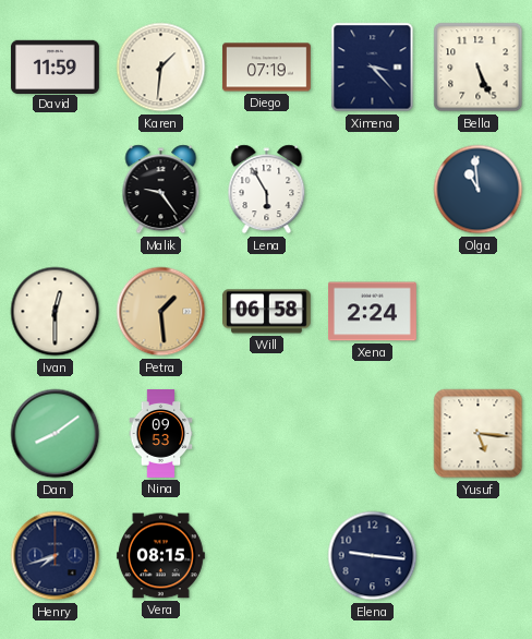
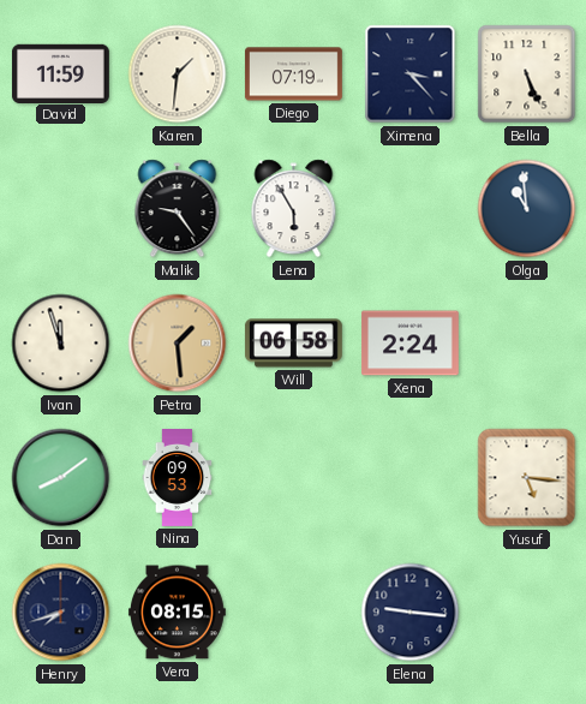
Ivan: 12:30 -> 11:57
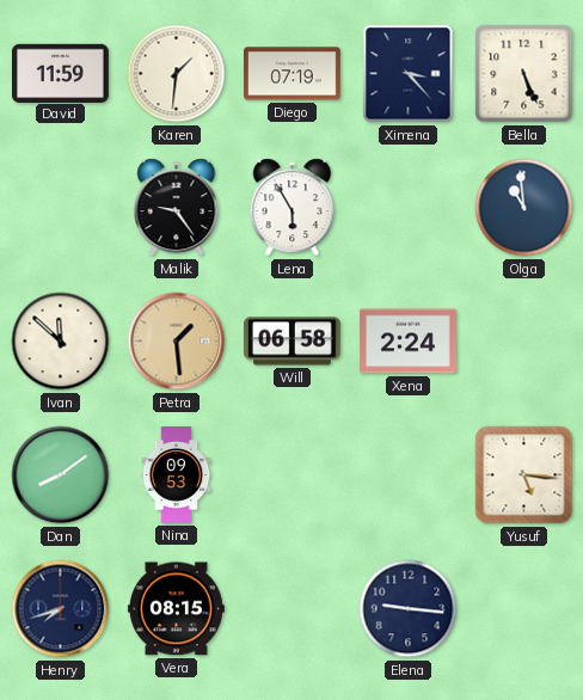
Ivan: 11:57 -> 11:52
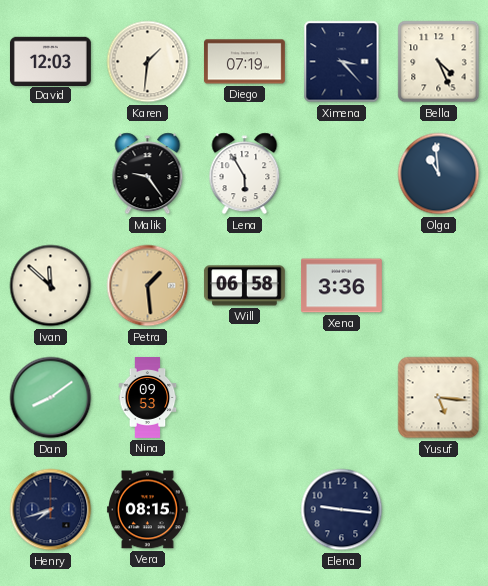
David: 11:59 -> 12:03
Bella: 5:26 -> 4:26
Xena: 2:24 -> 3:36
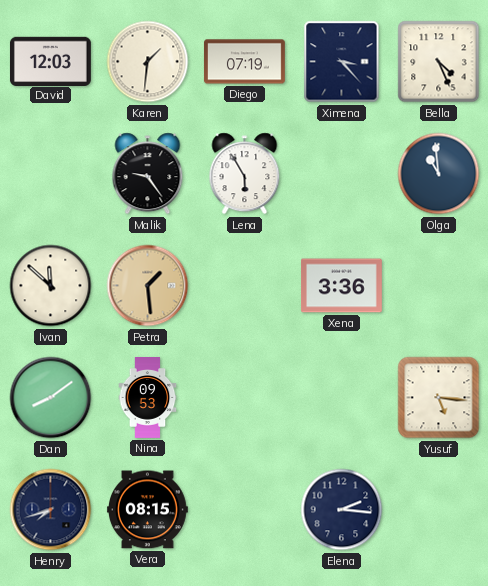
Will: 06:58 -> none
Elena: 9:16 -> 2:16
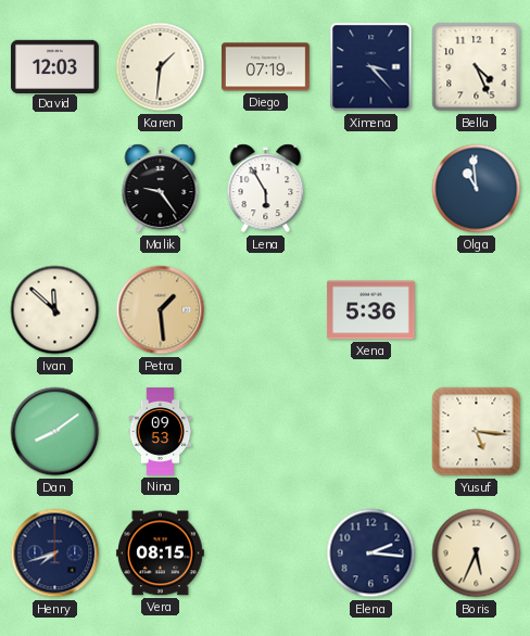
Xena: 3:36 -> 5:36
Boris: none -> 5:34
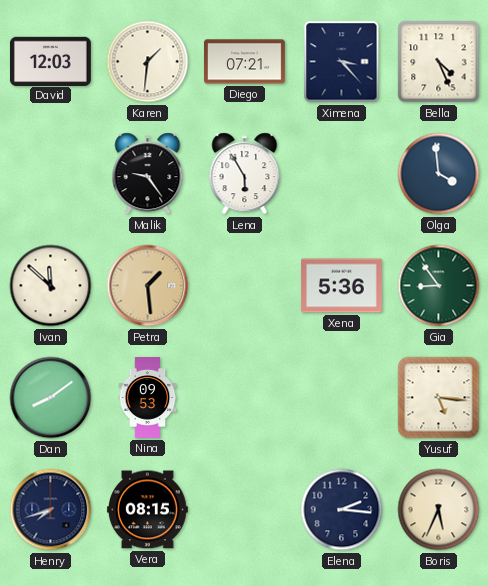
Diego: 07:19 -> 07:21
Olga: 10:59 -> 3:59
Gia: none -> 8:54
